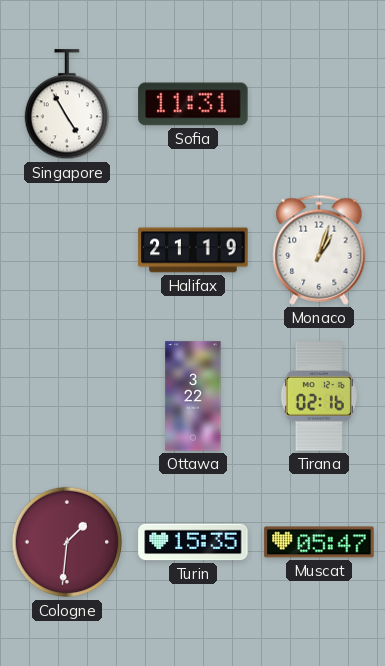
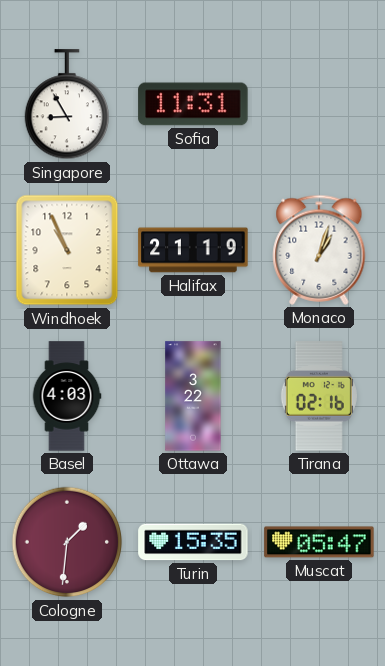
Singapore: 4:55 -> 8:55
Windhoek: none -> 10:56
Basel: none -> 4:03
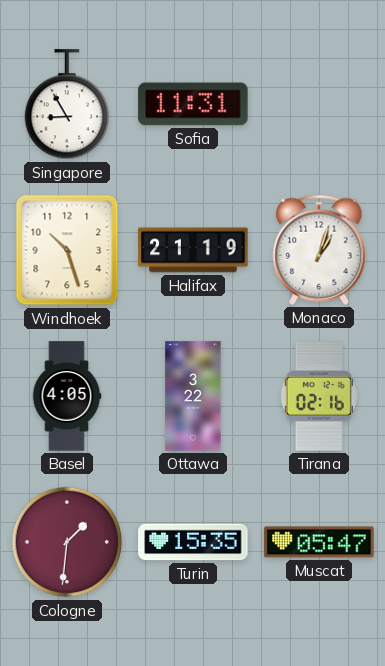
Windhoek: 10:56 -> 10:27
Basel: 4:03 -> 4:05
